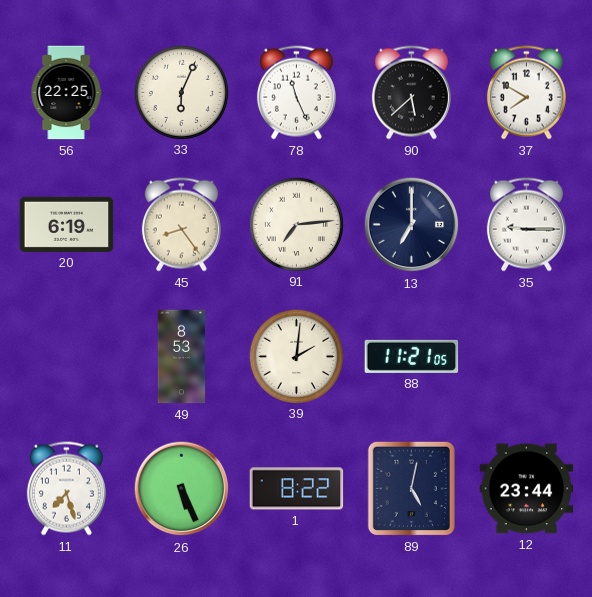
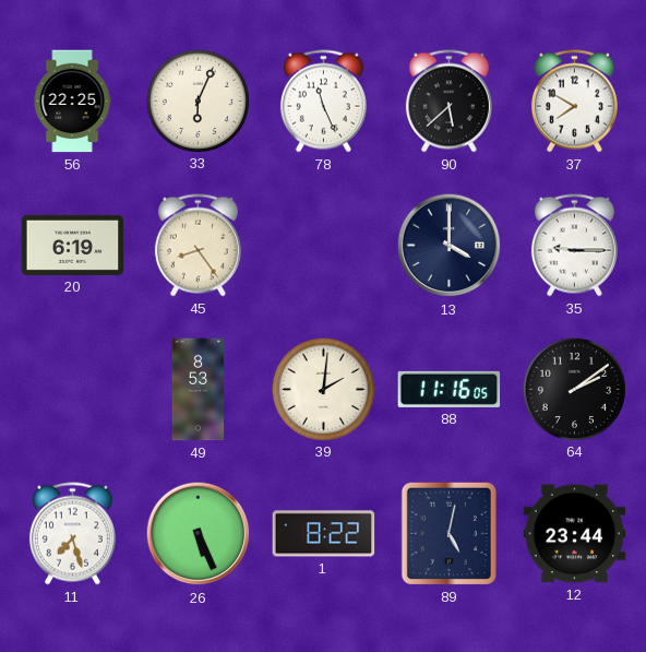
91: 7:14 -> none
13: 7:00 -> 4:00
88: 11:21 -> 11:16
64: none -> 2:09
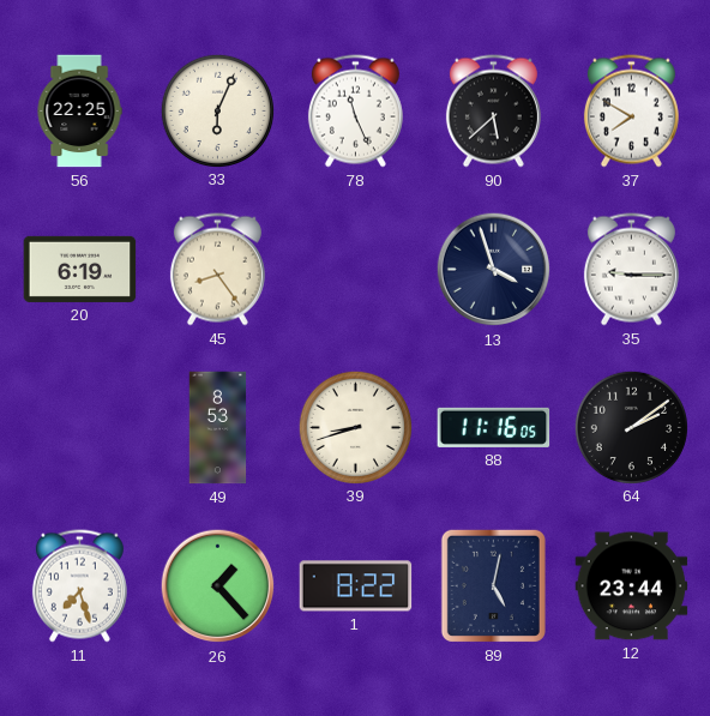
13: 4:00 -> 3:57
39: 2:01 -> 8:42
26: 5:26 -> 1:23
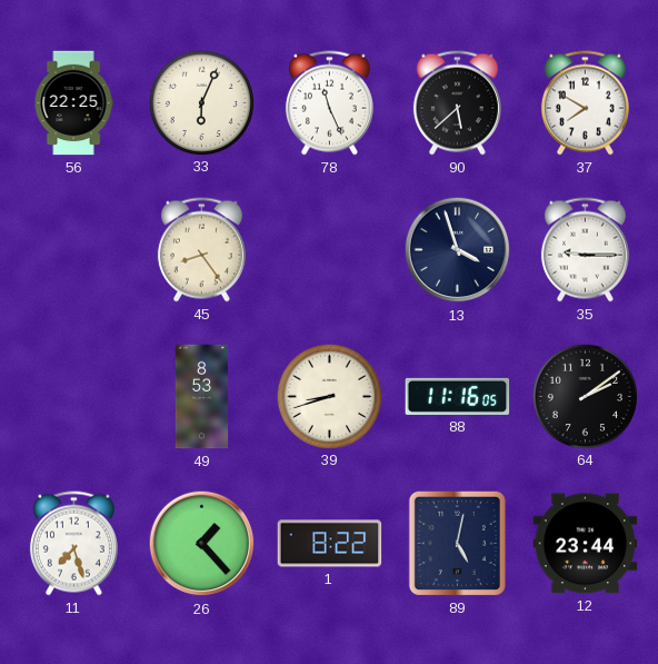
20: 6:19 -> none
